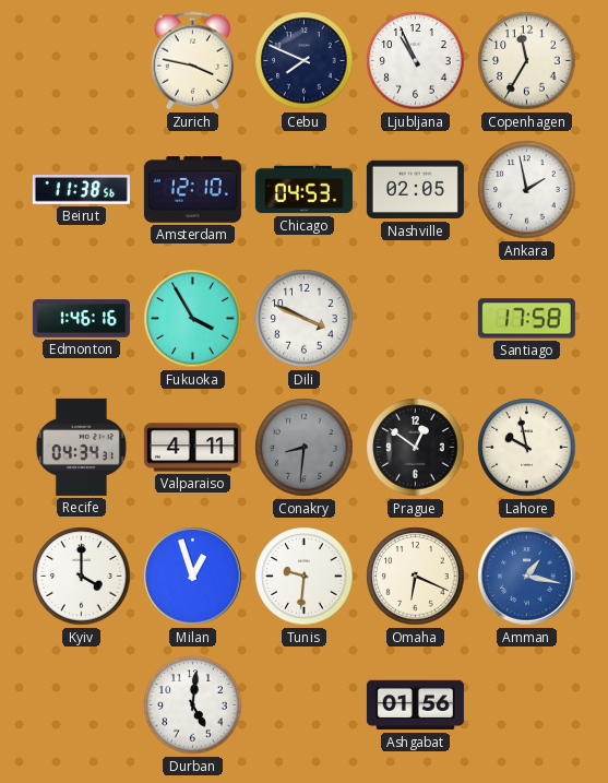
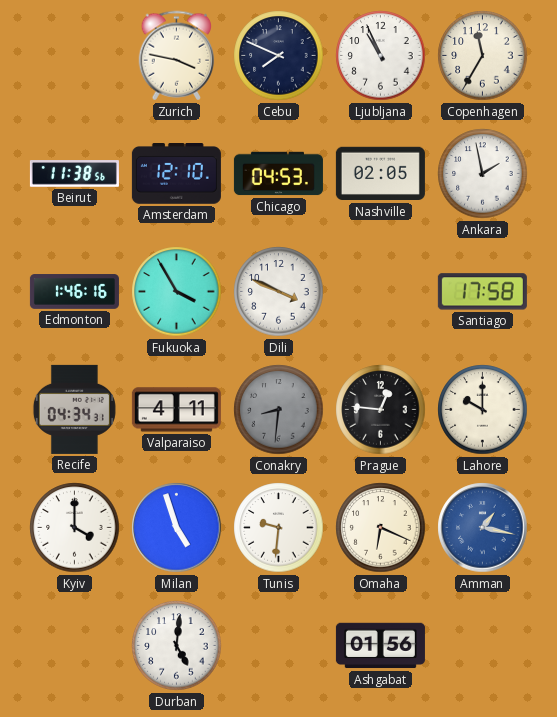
Prague: 12:51 -> 12:46
Lahore: 9:58 -> 10:00
Milan: 12:57 -> 4:57
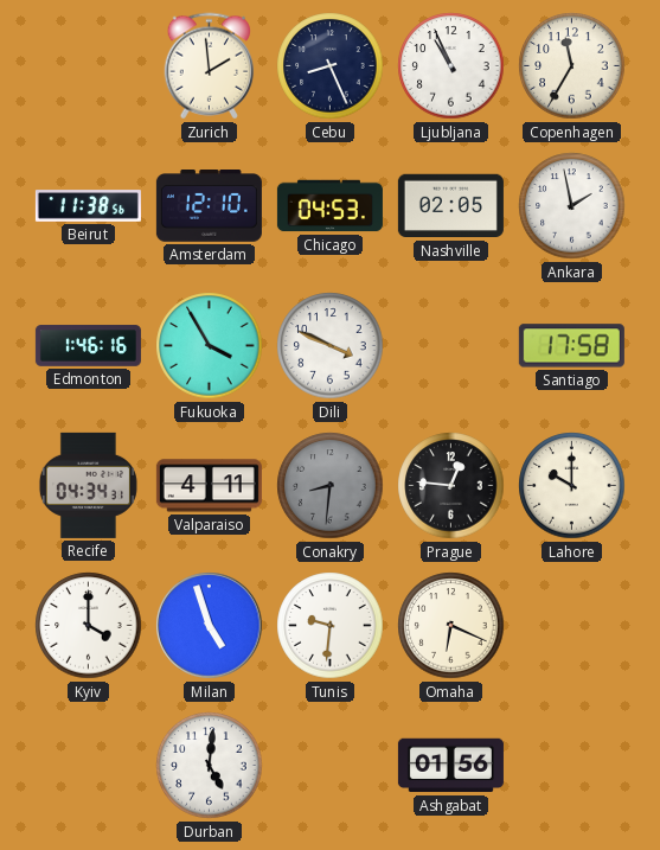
Zurich: 3:47 -> 1:59
Cebu: 7:49 -> 8:26
Amman: 1:17 -> none
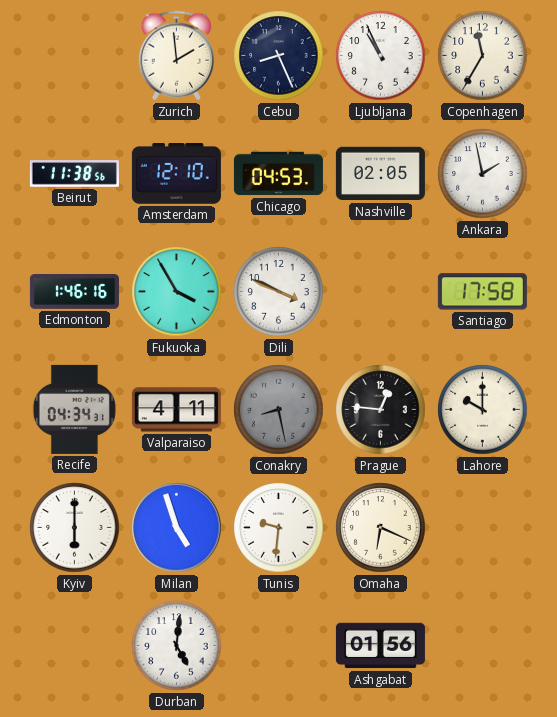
Conakry: 8:31 -> 8:28
Kyiv: 4:00 -> 6:00
